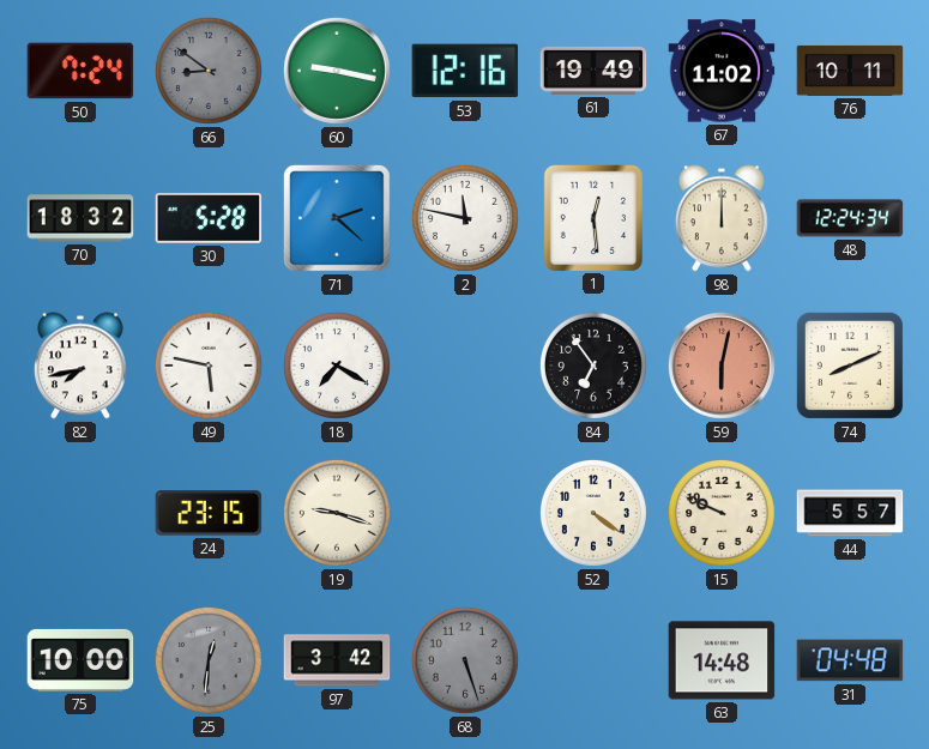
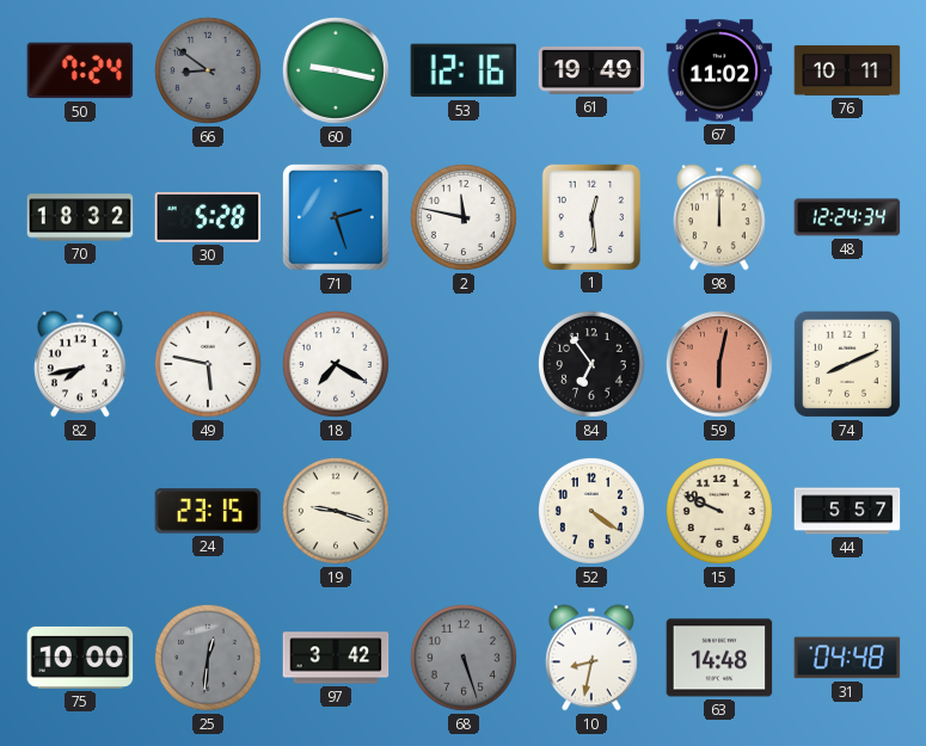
71: 2:22 -> 2:27
10: none -> 8:32
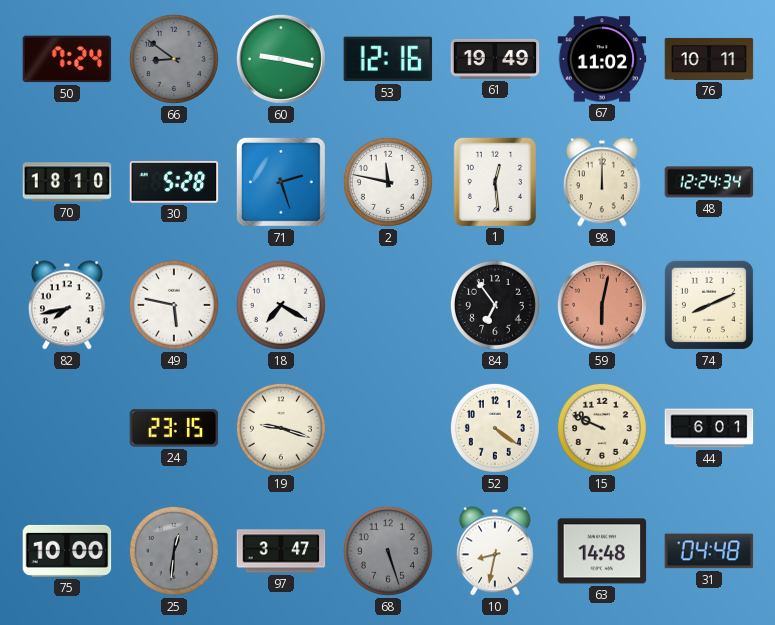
70: 18:32 -> 18:10
44: 5:57 -> 6:01
97: 3:42 -> 3:47
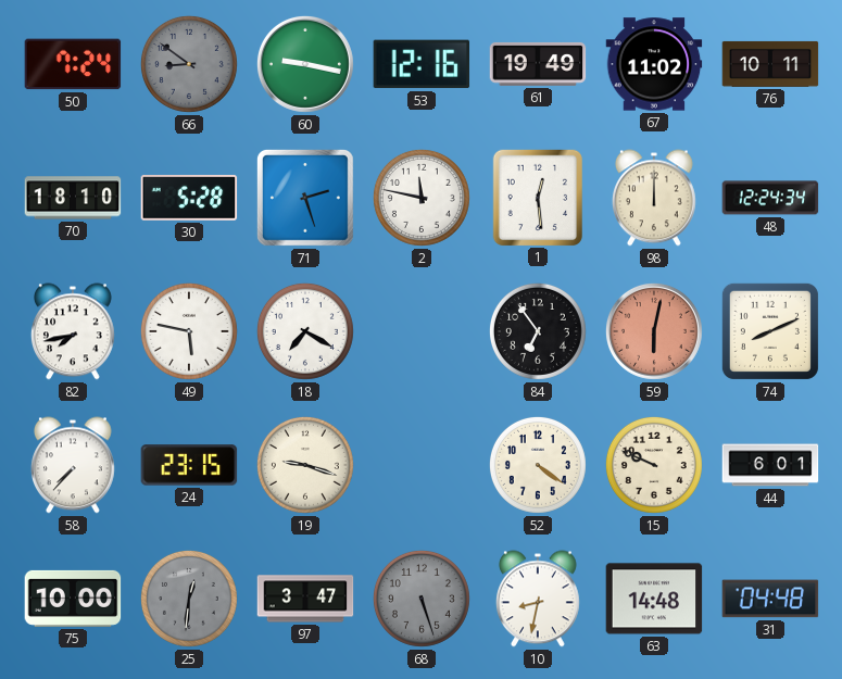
58: none -> 7:37
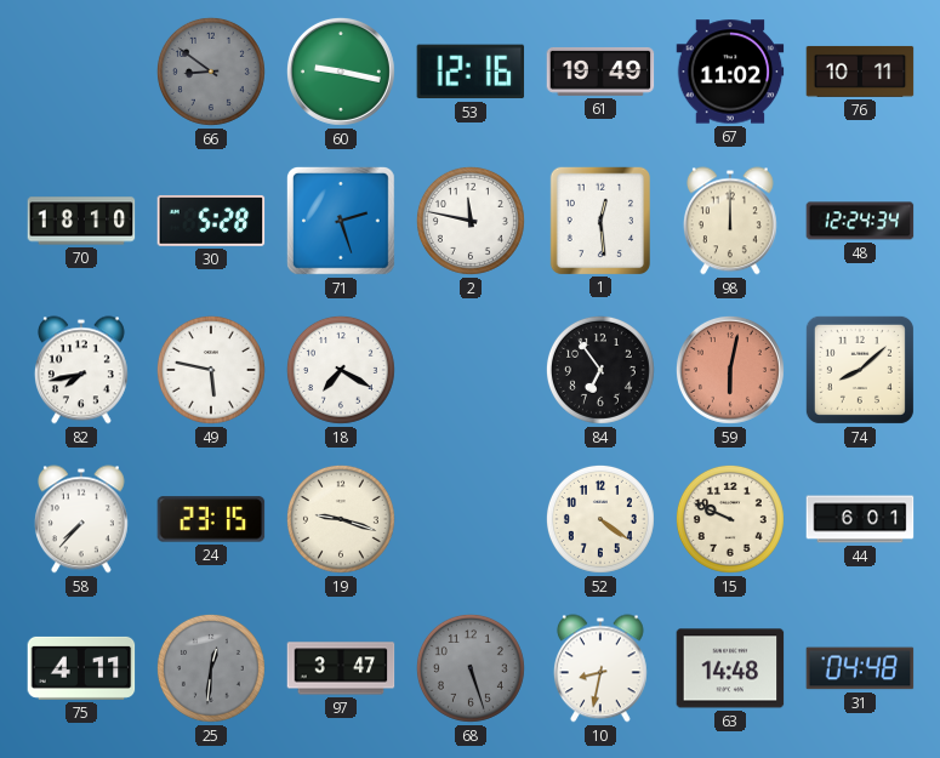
50: 7:24 -> none
74: 8:11 -> 8:08
75: 10:00 -> 4:11
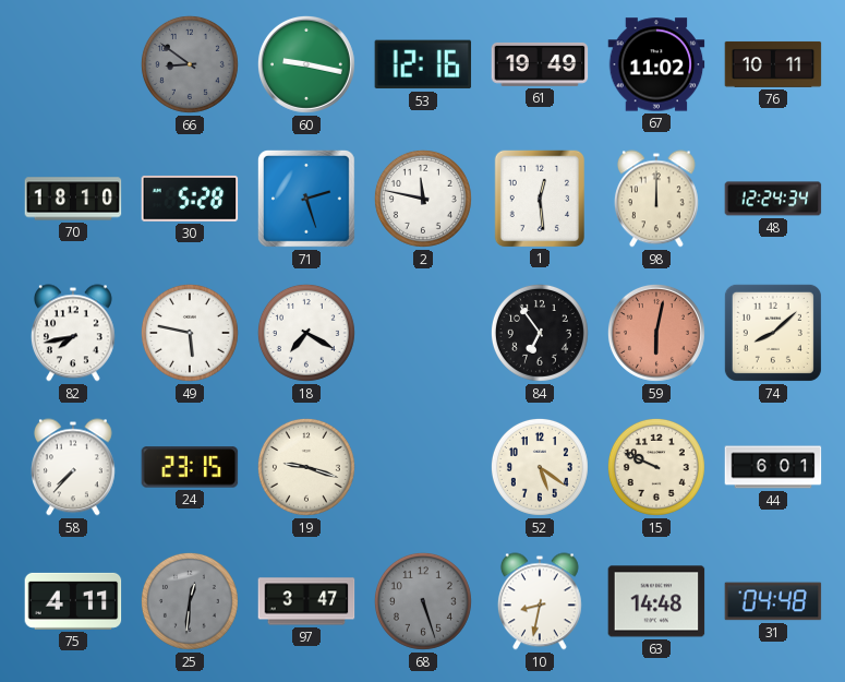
52: 4:21 -> 5:21
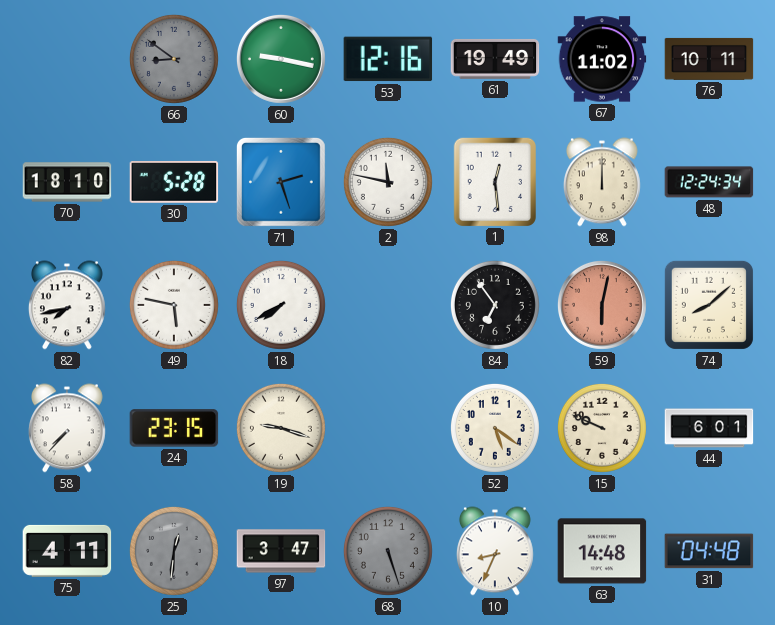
18: 7:20 -> 7:40
10: 8:32 -> 8:34
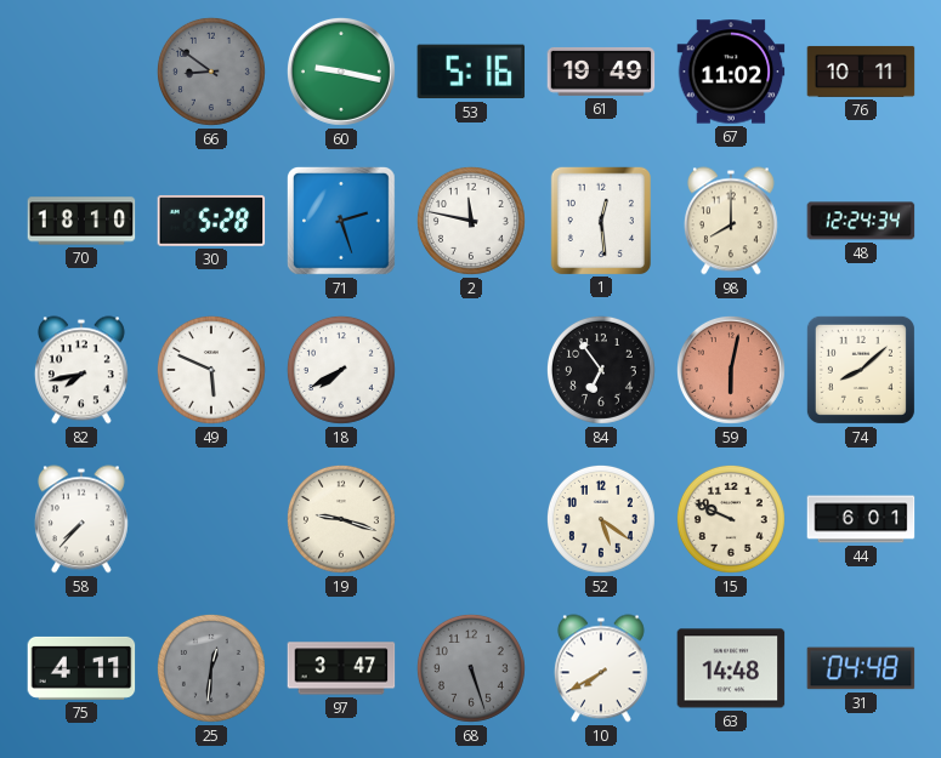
53: 12:16 -> 5:16
98: 12:00 -> 8:00
49: 5:47 -> 5:49
24: 23:15 -> none
10: 8:34 -> 7:40
